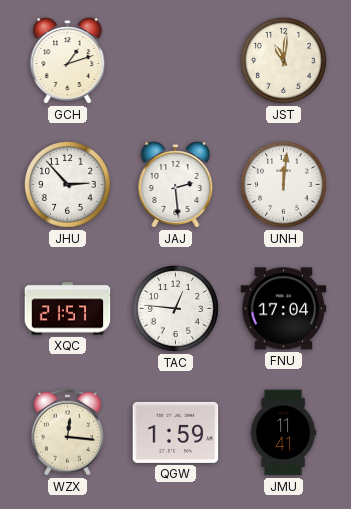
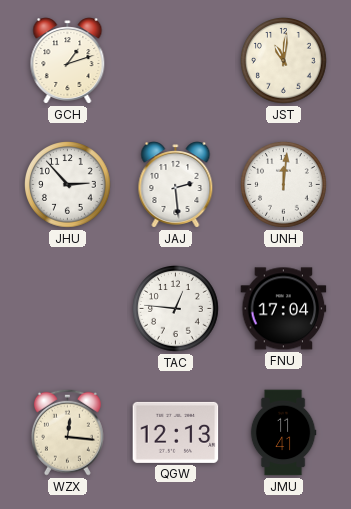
XQC: 21:57 -> none
QGW: 1:59 -> 12:13
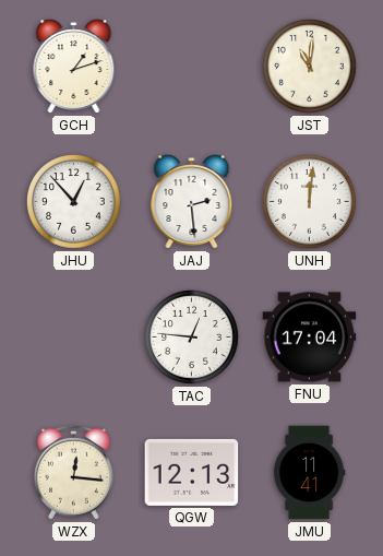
JHU: 2:53 -> 12:53
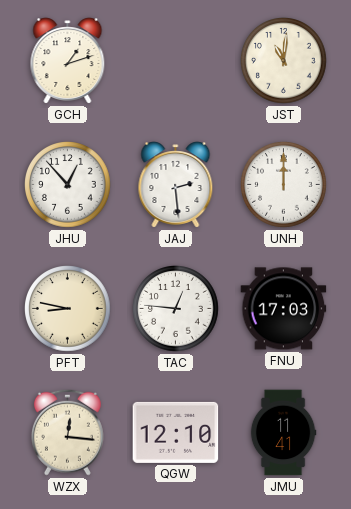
UNH: 12:01 -> 12:00
PFT: none -> 8:47
FNU: 17:04 -> 17:03
QGW: 12:13 -> 12:10
